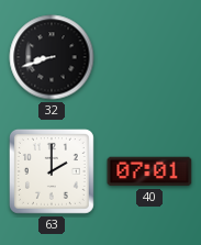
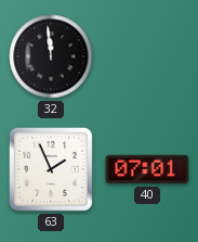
32: 8:42 -> 11:59
63: 2:00 -> 1:56
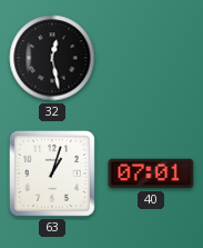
32: 11:59 -> 12:28
63: 1:56 -> 1:03
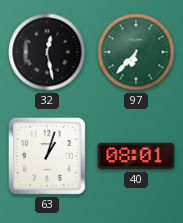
97: none -> 6:37
40: 07:01 -> 08:01
